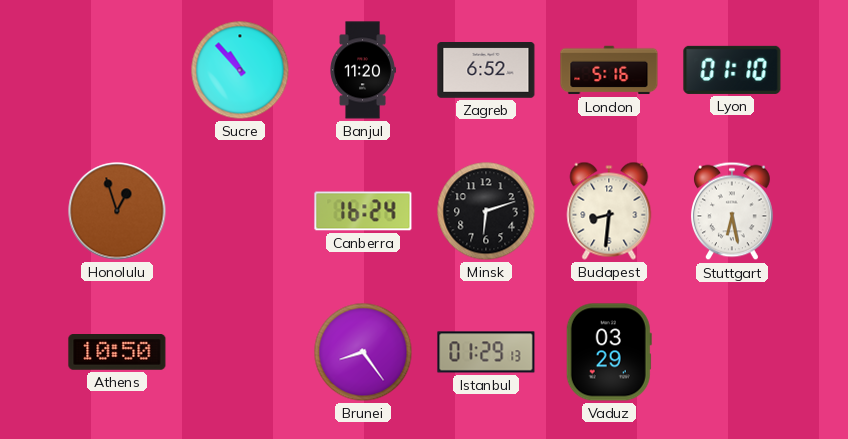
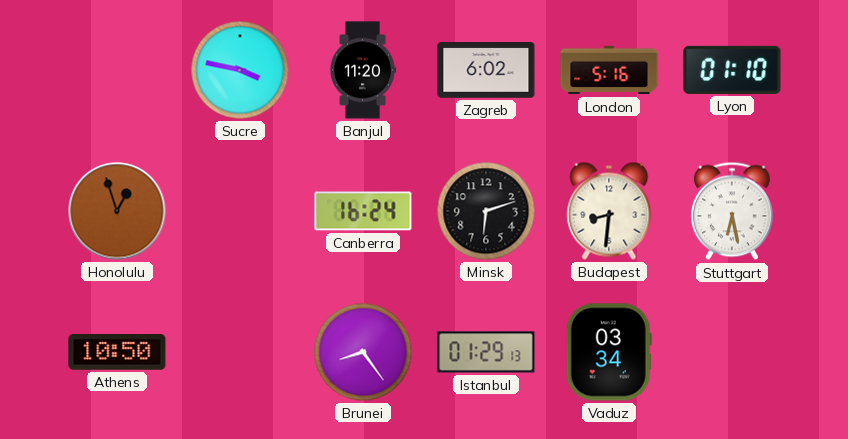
Sucre: 10:53 -> 3:47
Zagreb: 6:52 -> 6:02
Vaduz: 03:29 -> 03:34
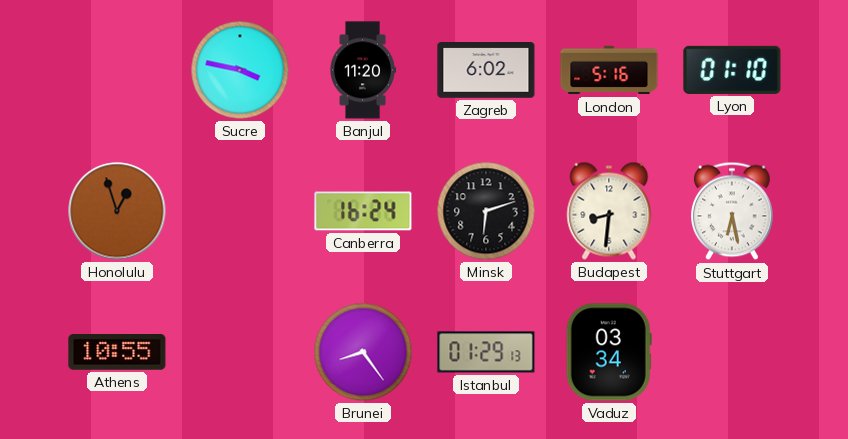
Athens: 10:50 -> 10:55
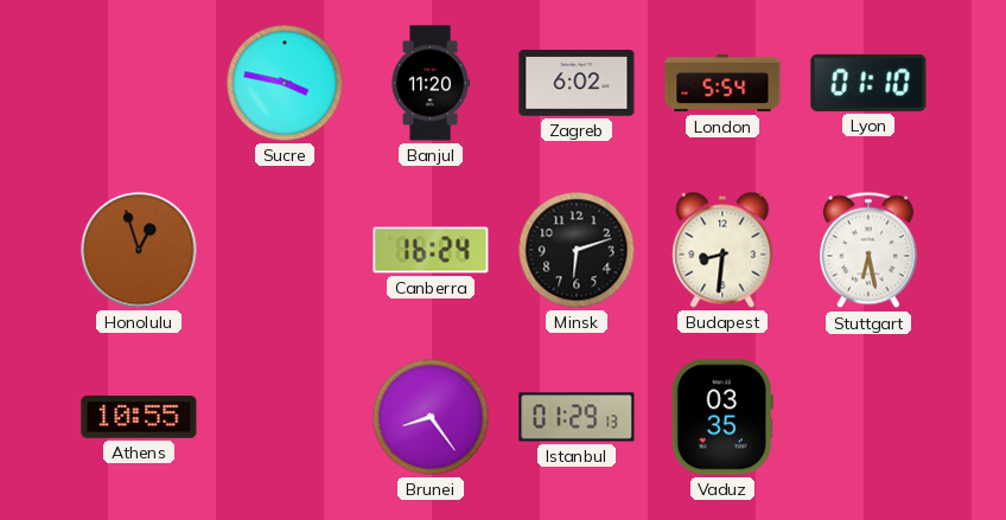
London: 5:16 -> 5:54
Vaduz: 03:34 -> 03:35
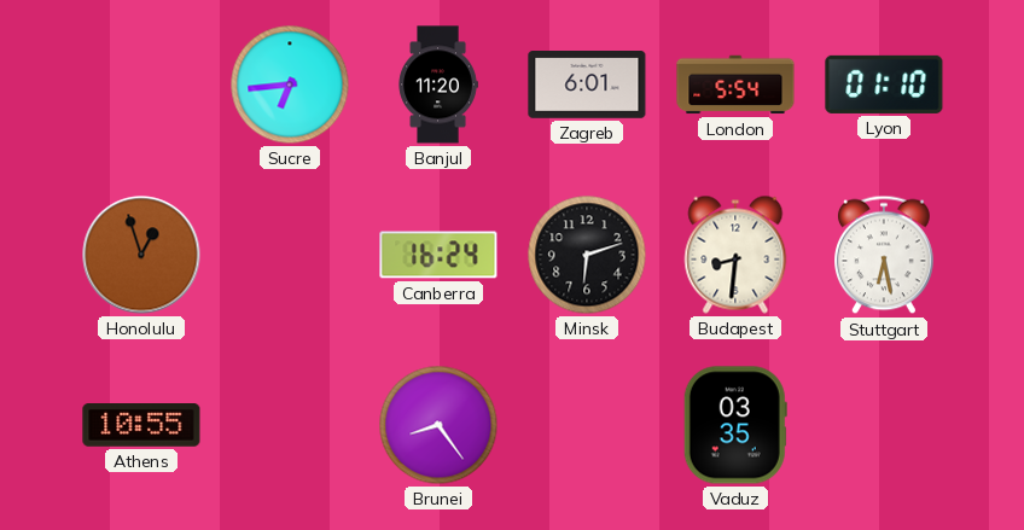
Sucre: 3:47 -> 6:44
Zagreb: 6:02 -> 6:01
Istanbul: 01:29 -> none
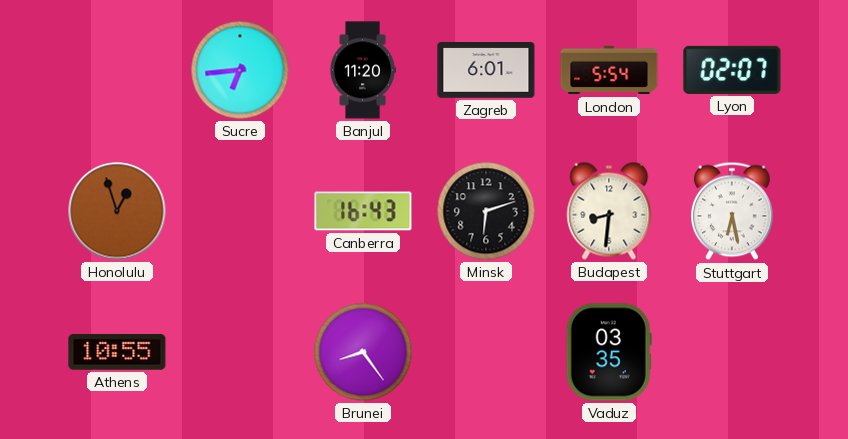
Lyon: 01:10 -> 02:07
Canberra: 16:24 -> 16:43
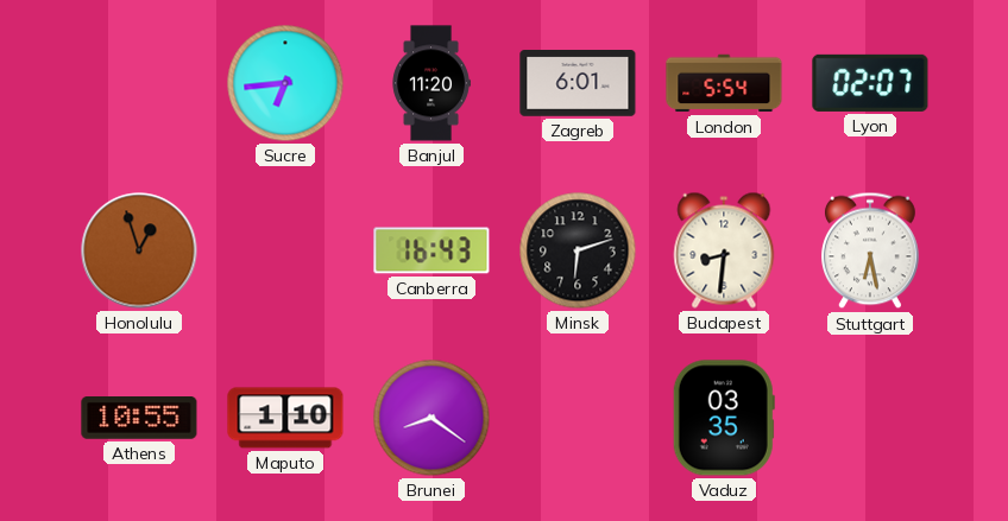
Maputo: none -> 1:10
Brunei: 8:24 -> 8:21
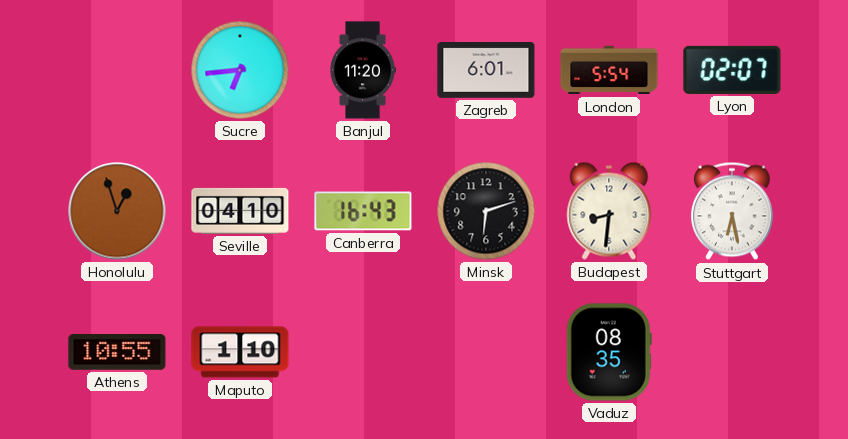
Seville: none -> 04:10
Brunei: 8:21 -> none
Vaduz: 03:35 -> 08:35
